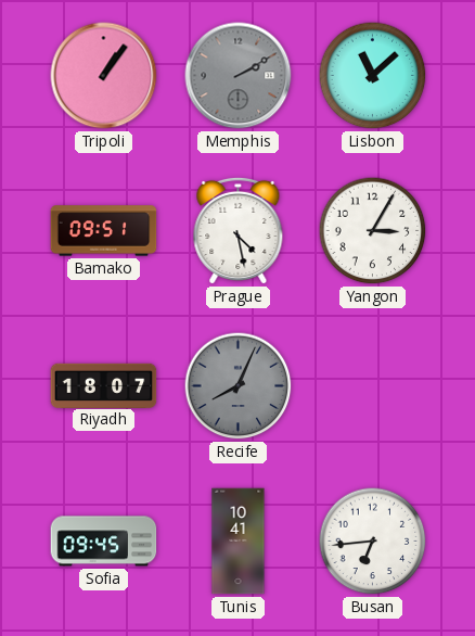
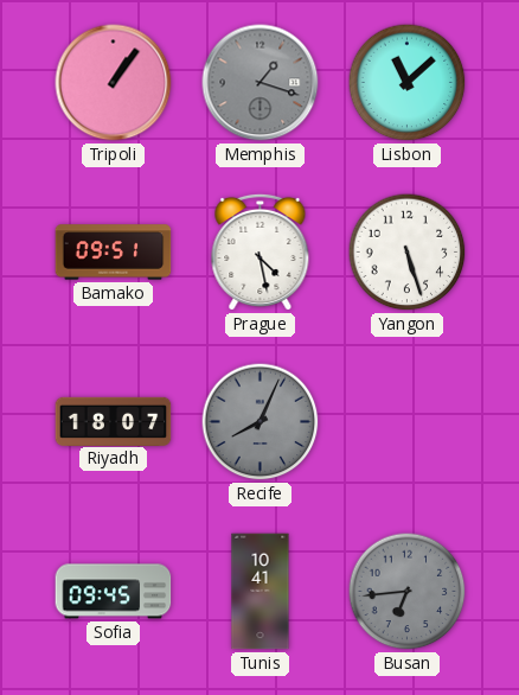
Memphis: 2:10 -> 1:18
Yangon: 3:05 -> 5:27
Busan dial: white -> grey
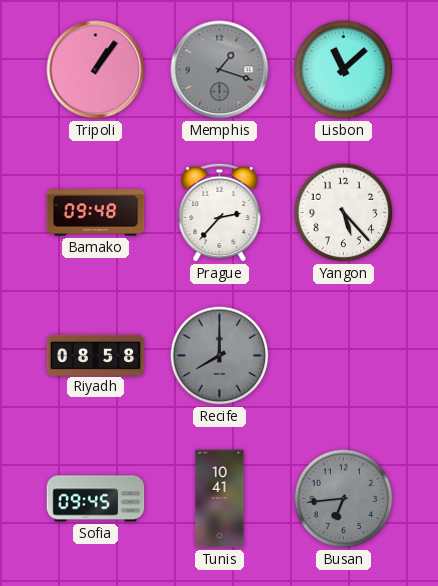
Bamako: 09:51 -> 09:48
Prague: 4:28 -> 2:37
Yangon: 5:27 -> 5:23
Riyadh: 18:07 -> 08:58
Recife: 8:04 -> 8:00
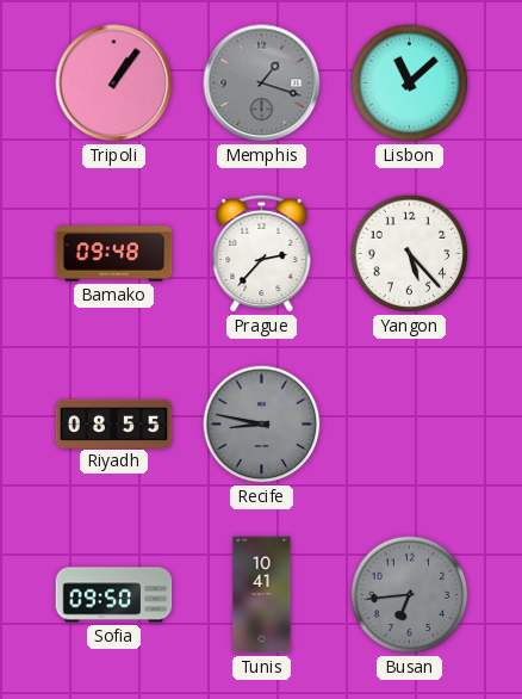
Riyadh: 08:58 -> 08:55
Recife: 8:00 -> 8:47
Sofia: 09:45 -> 09:50
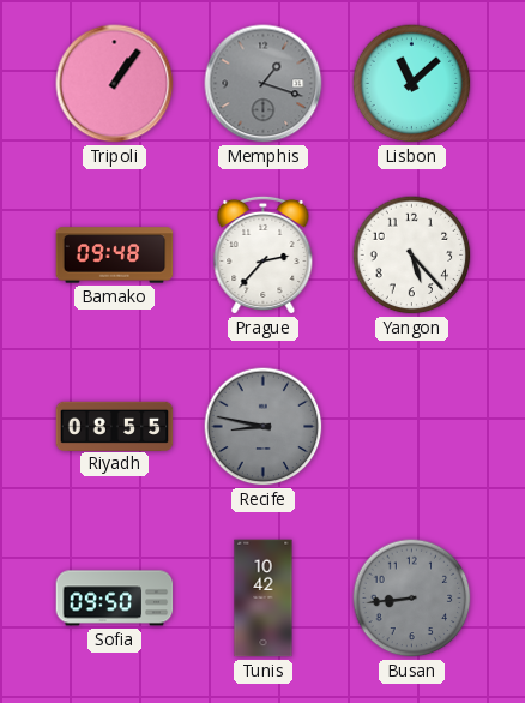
Tunis: 10:41 -> 10:42
Busan: 6:44 -> 8:44
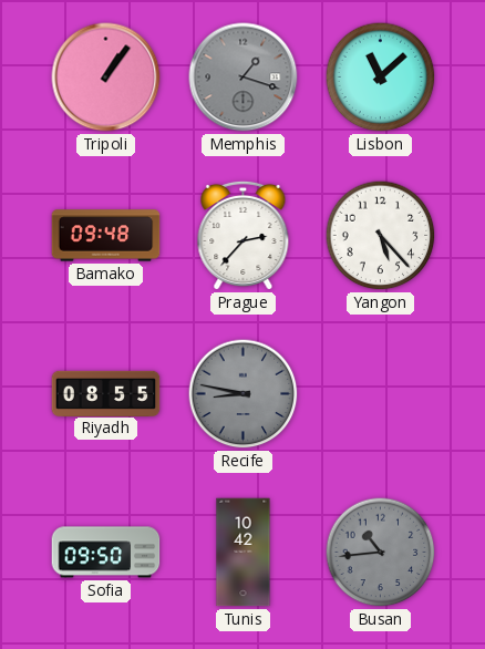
Busan: 8:44 -> 10:44
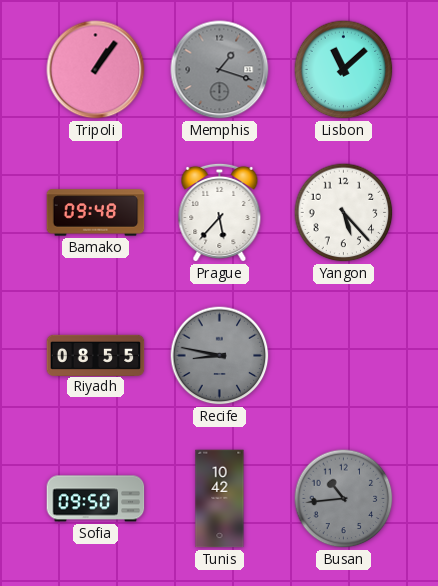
Prague: 2:37 -> 5:37
